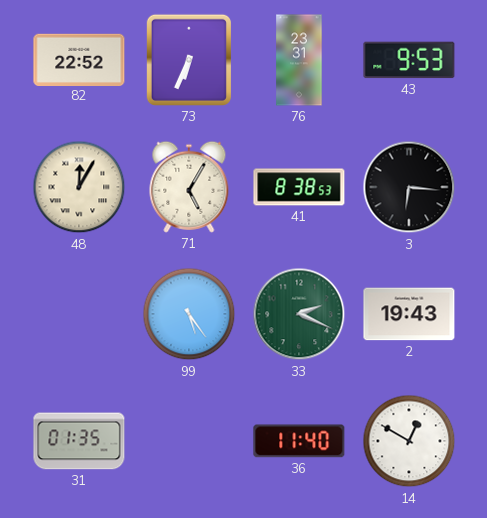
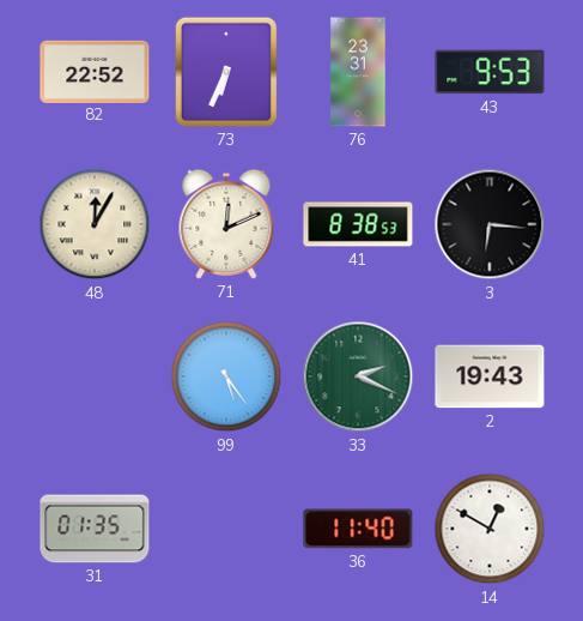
71: 5:05 -> 12:11
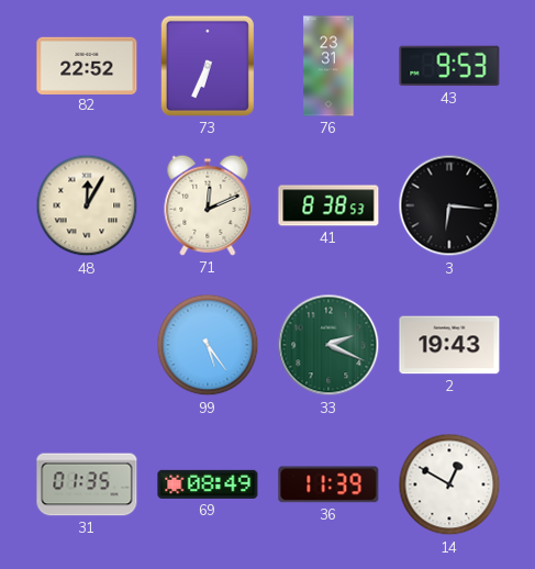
69: none -> 08:49
36: 11:40 -> 11:39
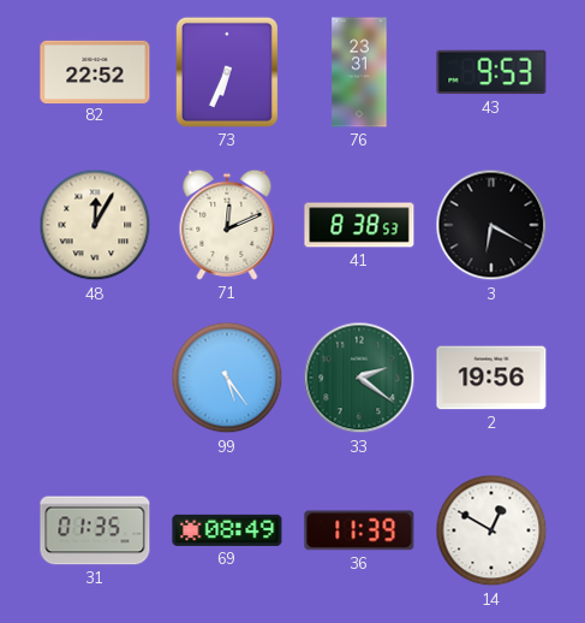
3: 6:16 -> 6:20
33: 2:19 -> 2:21
2: 19:43 -> 19:56
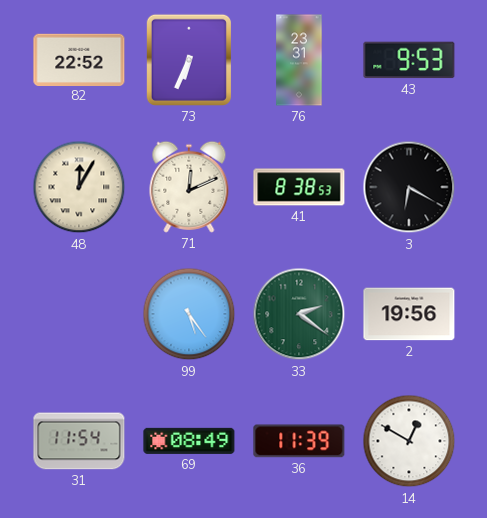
31: 01:35 -> 11:54
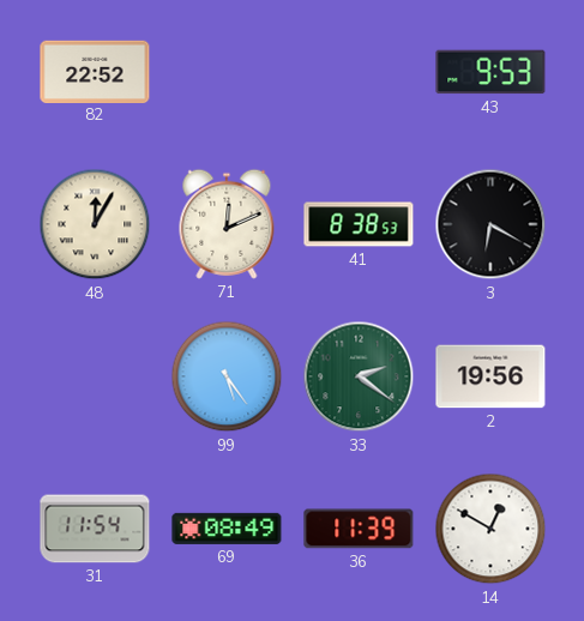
73: 6:34 -> none
76: 23:31 -> none
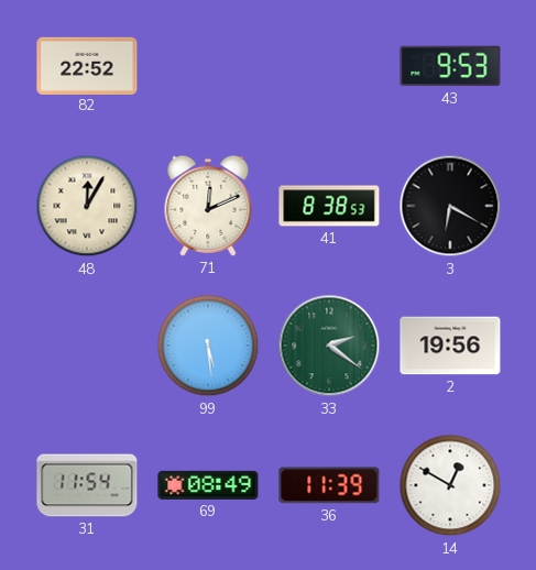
99: 5:24 -> 5:29
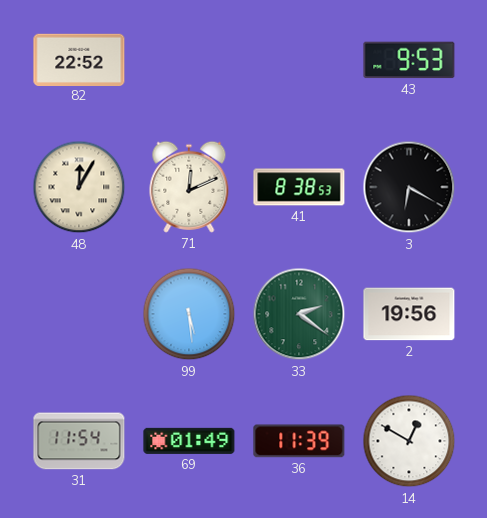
69: 08:49 -> 01:49
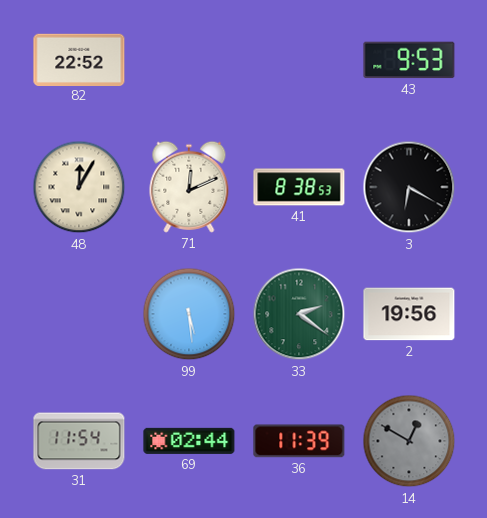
69: 01:49 -> 02:44
14 dial: white -> grey
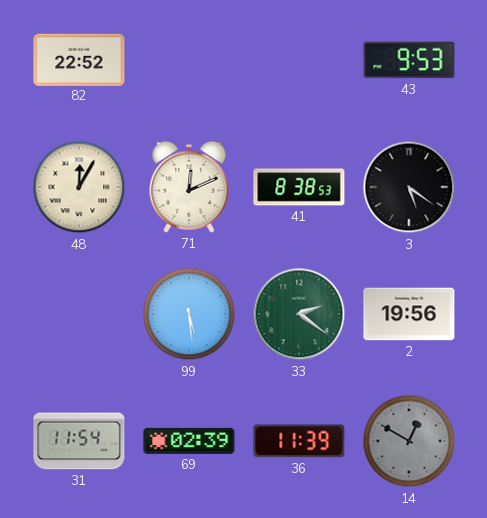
3: 6:20 -> 5:21
69: 02:44 -> 02:39
